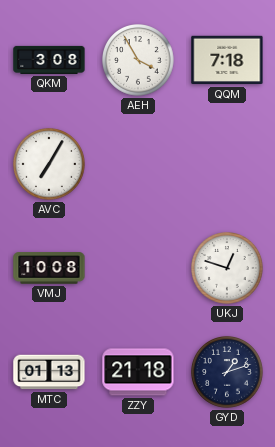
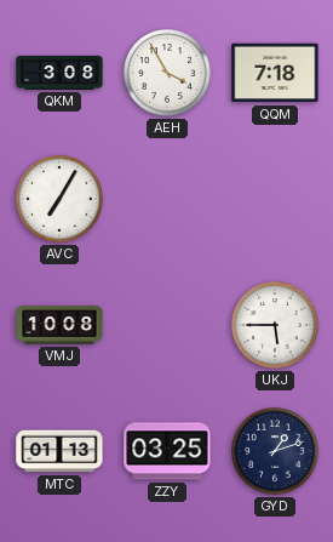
UKJ: 12:48 -> 5:45
ZZY: 21:18 -> 03:25
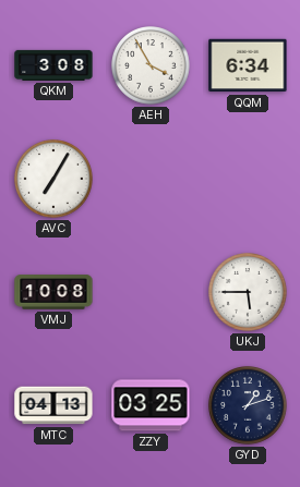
QQM: 7:18 -> 6:34
MTC: 01:13 -> 04:13
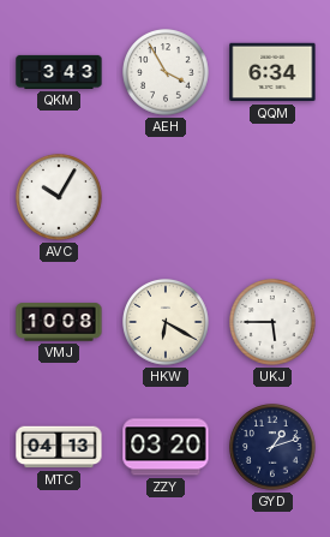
QKM: 3:08 -> 3:43
AVC: 7:05 -> 10:05
HKW: none -> 6:20
ZZY: 03:25 -> 03:20
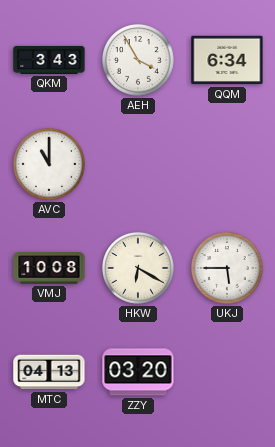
AVC: 10:05 -> 11:00
GYD: 1:12 -> none
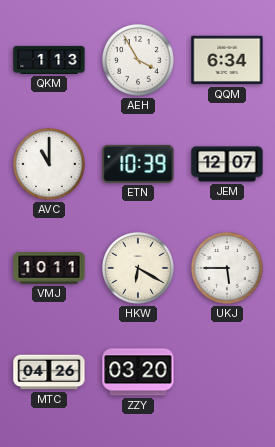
QKM: 3:43 -> 1:13
ETN: none -> 10:39
JEM: none -> 12:07
VMJ: 10:08 -> 10:11
MTC: 04:13 -> 04:26
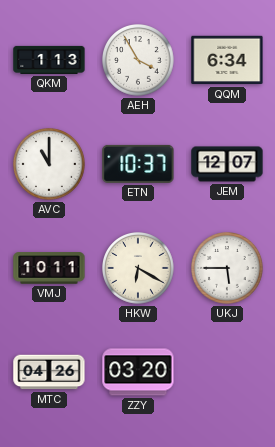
ETN: 10:39 -> 10:37
